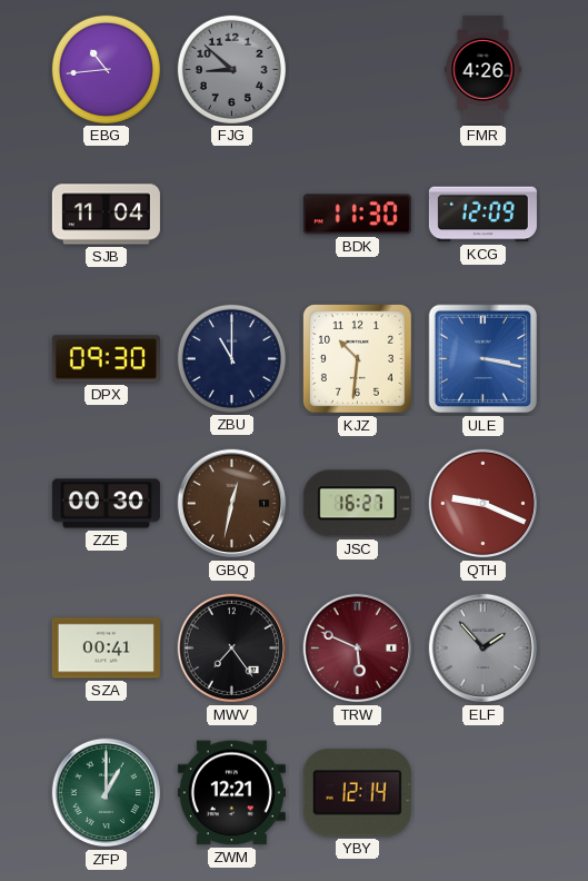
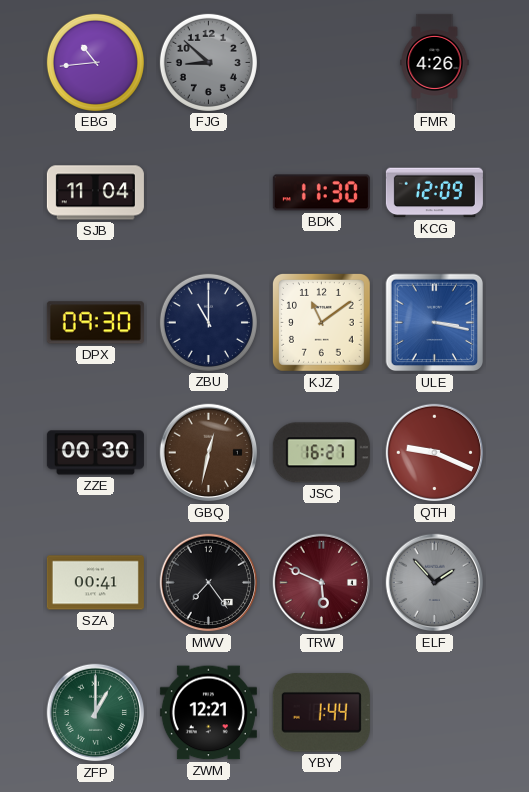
KJZ: 10:31 -> 11:09
YBY: 12:14 -> 1:44
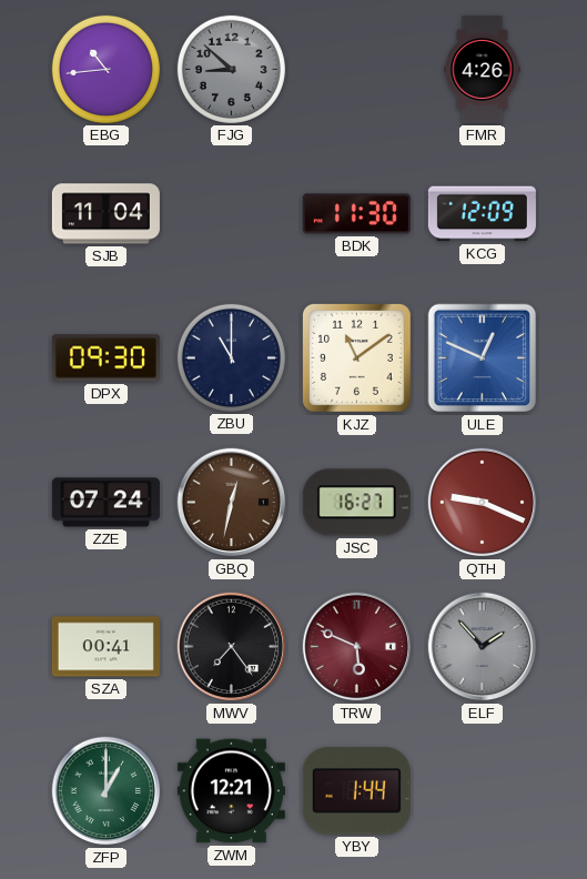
ULE: 3:17 -> 12:49
ZZE: 00:30 -> 07:24
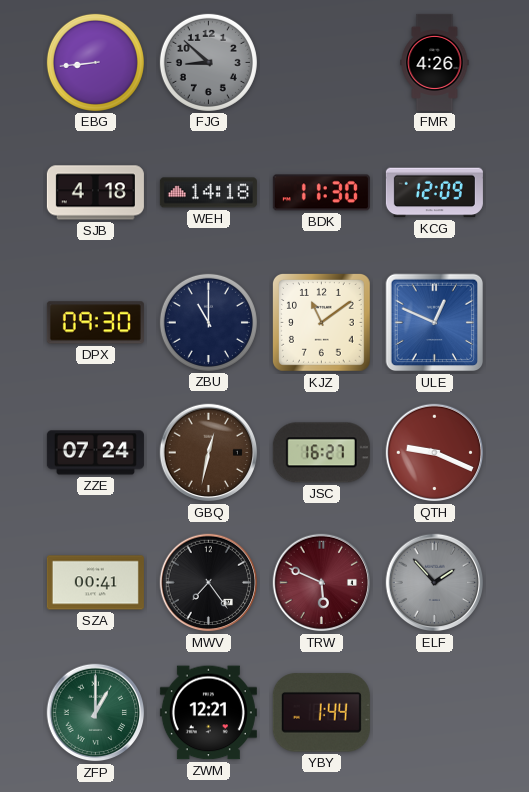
EBG: 10:44 -> 8:44
SJB: 11:04 -> 4:18
WEH: none -> 14:18
